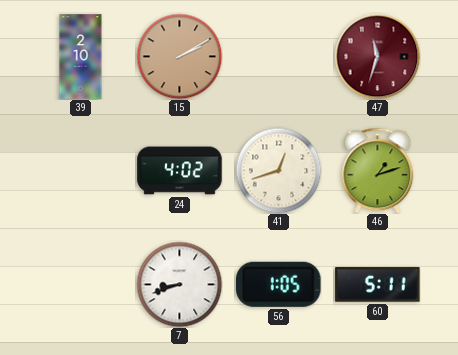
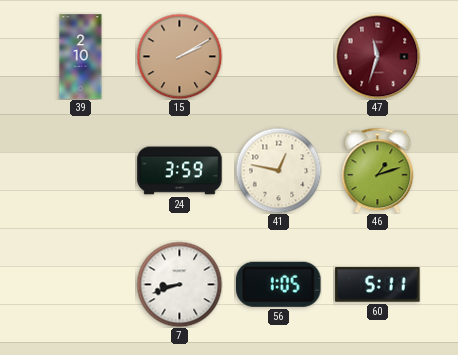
24: 4:02 -> 3:59
41: 12:42 -> 12:47
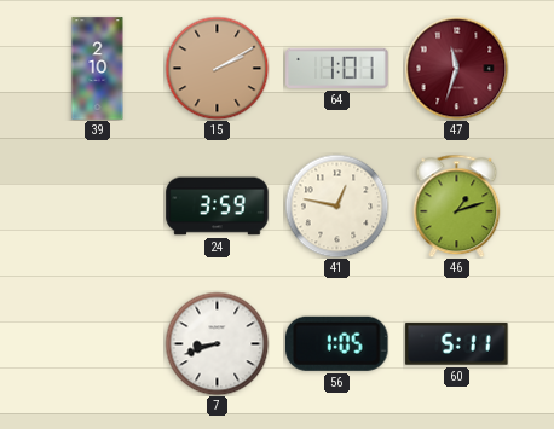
64: none -> 1:01
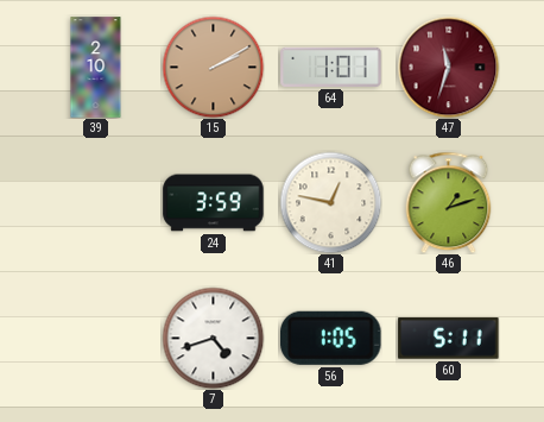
7: 8:42 -> 4:42
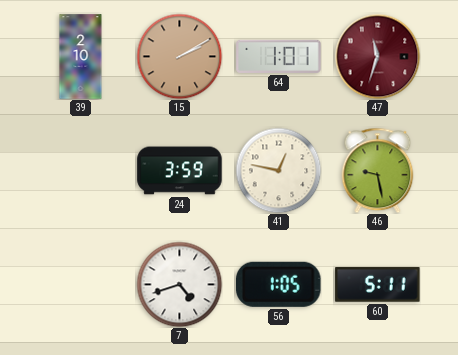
46: 1:12 -> 9:28
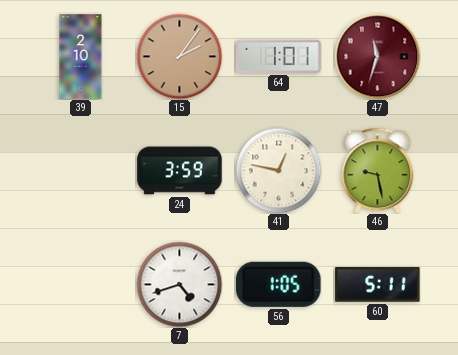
15: 2:10 -> 2:06
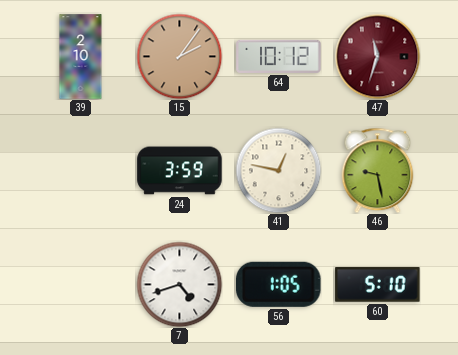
64: 1:01 -> 10:12
60: 5:11 -> 5:10
